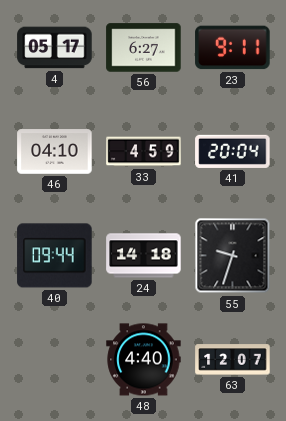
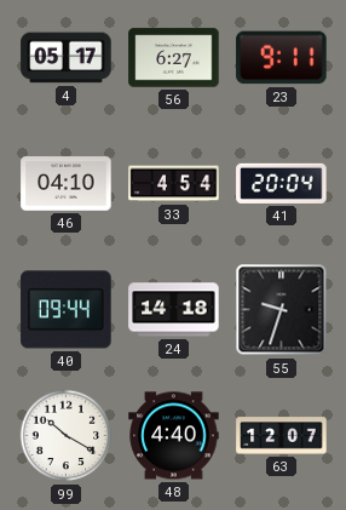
33: 4:59 -> 4:54
99: none -> 10:20
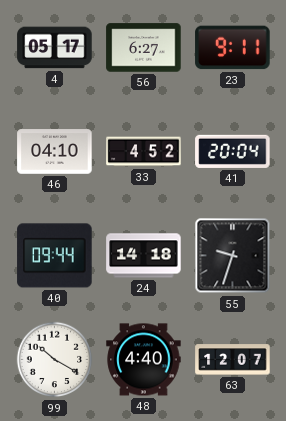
33: 4:54 -> 4:52
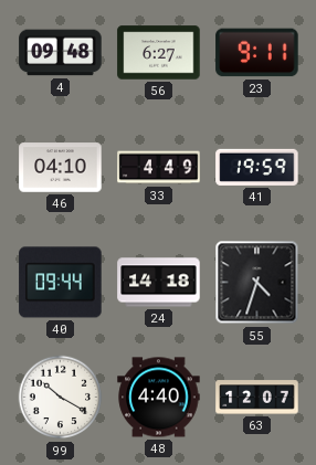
4: 05:17 -> 09:48
33: 4:52 -> 4:49
41: 20:04 -> 19:59
55: 9:33 -> 4:33
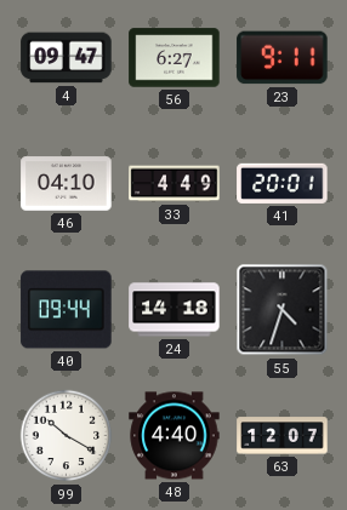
4: 09:48 -> 09:47
41: 19:59 -> 20:01
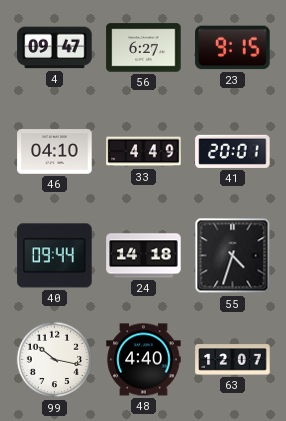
23: 9:11 -> 9:15
99: 10:20 -> 10:17
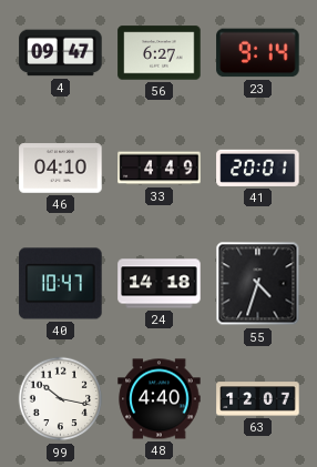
23: 9:15 -> 9:14
40: 09:44 -> 10:47
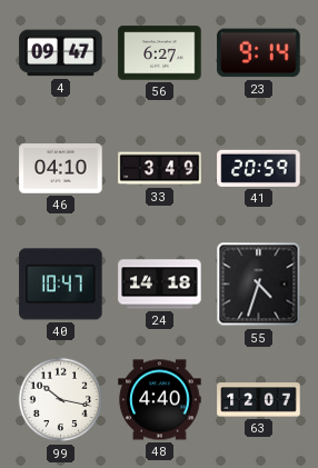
33: 4:49 -> 3:49
41: 20:01 -> 20:59
